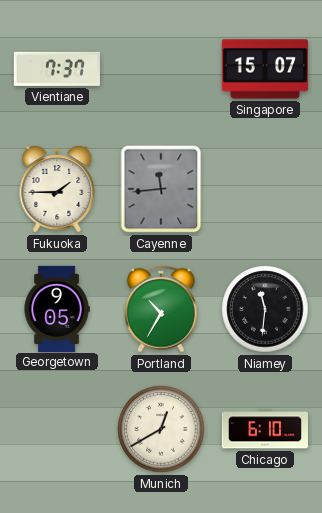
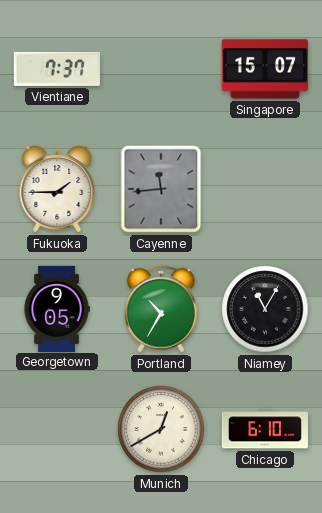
Niamey: 11:31 -> 11:05
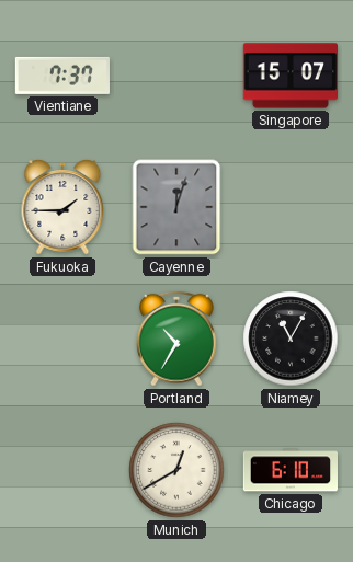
Cayenne: 11:44 -> 12:03
Georgetown: 9:05 -> none
